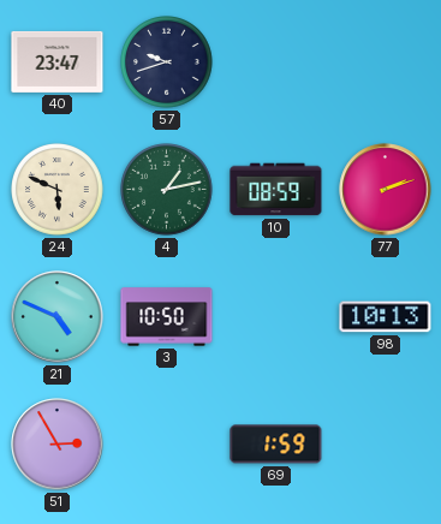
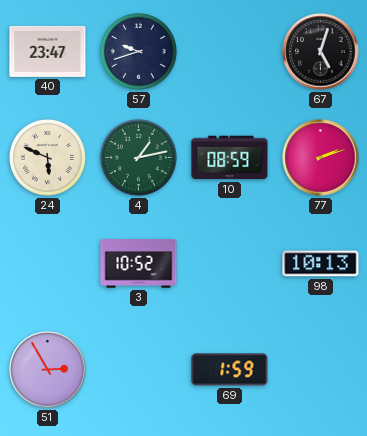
67: none -> 5:03
21: 4:49 -> none
3: 10:50 -> 10:52
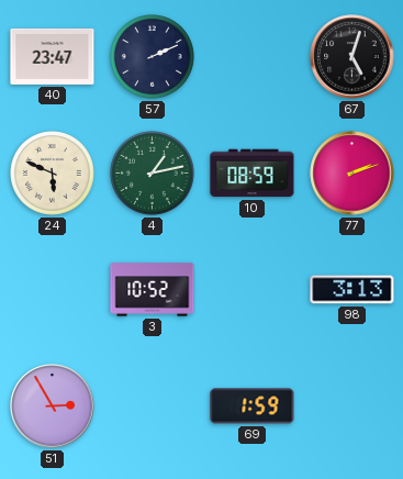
57: 9:42 -> 2:11
98: 10:13 -> 3:13
